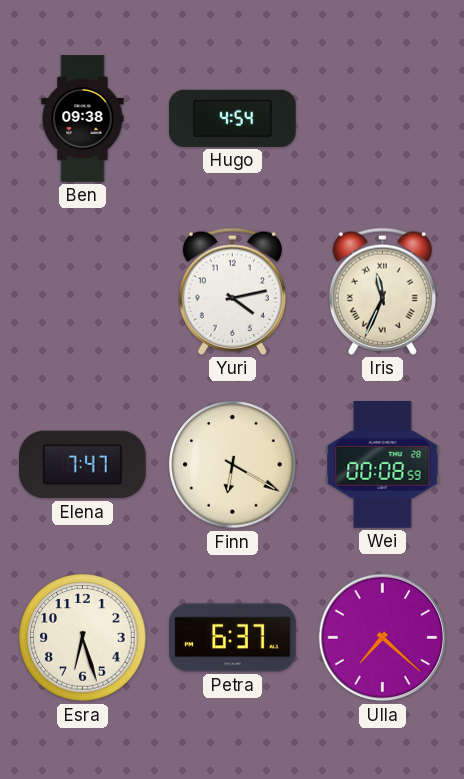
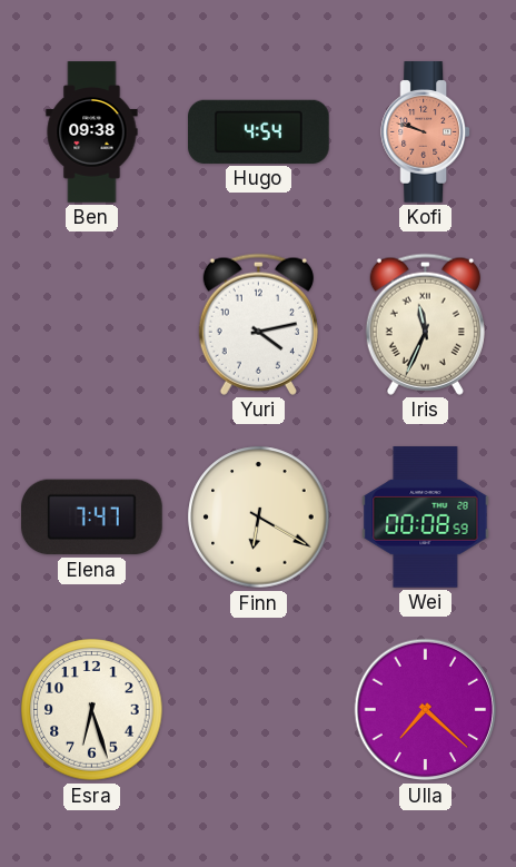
Kofi: none -> 9:48
Petra: 6:37 -> none
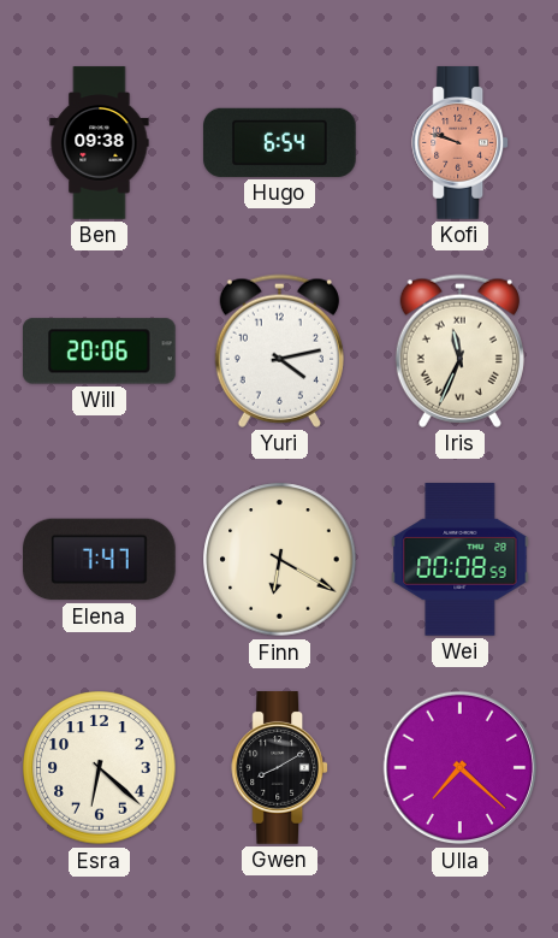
Hugo: 4:54 -> 6:54
Will: none -> 20:06
Esra: 6:27 -> 6:22
Gwen: none -> 8:10
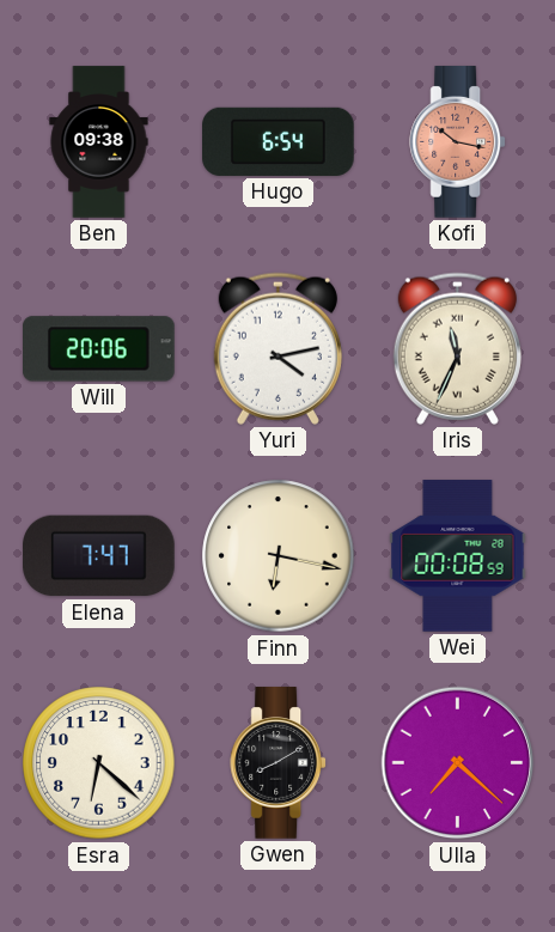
Kofi: 9:48 -> 10:17
Finn: 6:20 -> 6:17
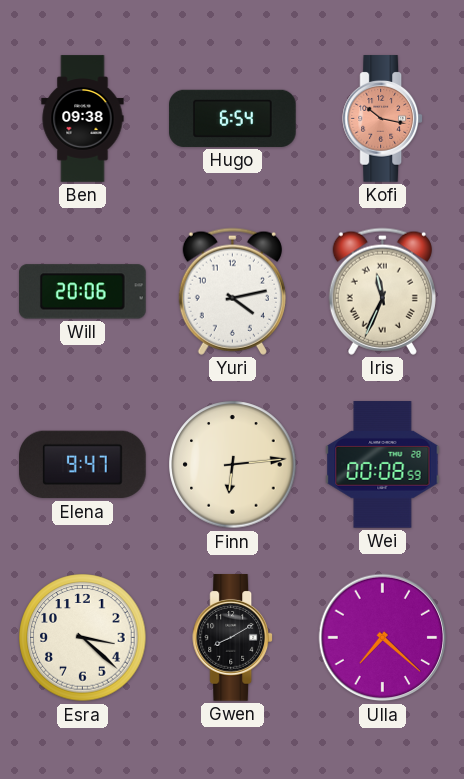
Elena: 7:47 -> 9:47
Finn: 6:17 -> 6:14
Esra: 6:22 -> 3:22
